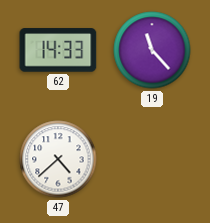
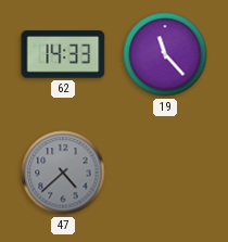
47 dial: white -> grey
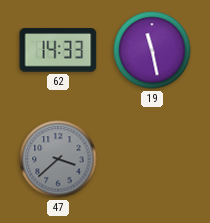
19: 11:23 -> 11:28
47: 4:38 -> 3:38
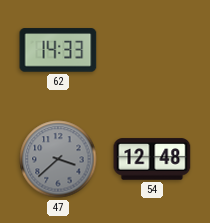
19: 11:28 -> none
54: none -> 12:48
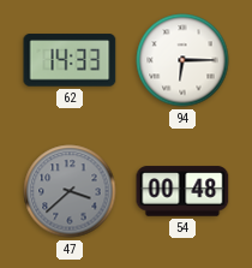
94: none -> 6:15
54: 12:48 -> 00:48
